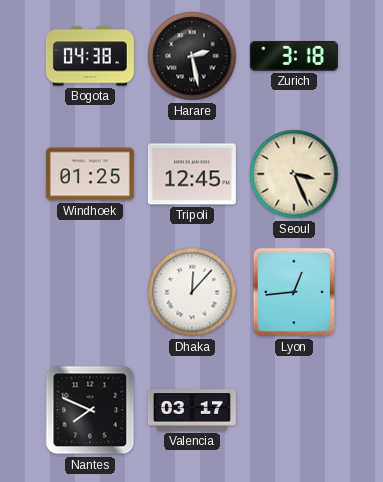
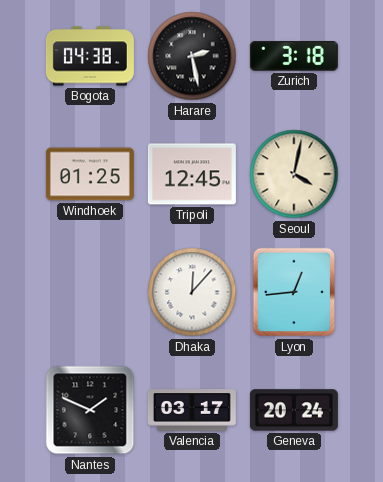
Seoul: 3:26 -> 4:02
Nantes: 7:49 -> 1:49
Geneva: none -> 20:24
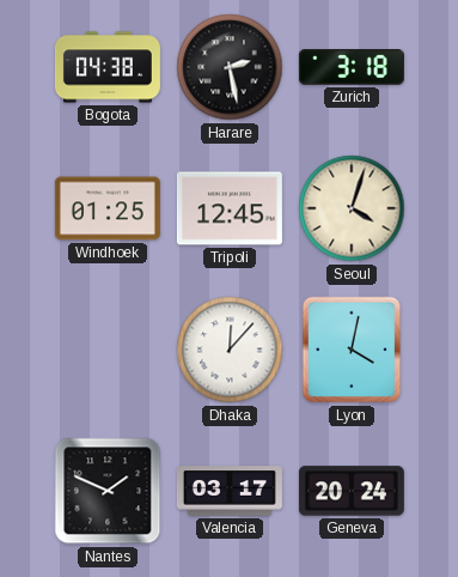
Seoul: 4:02 -> 4:03
Lyon: 12:44 -> 4:02
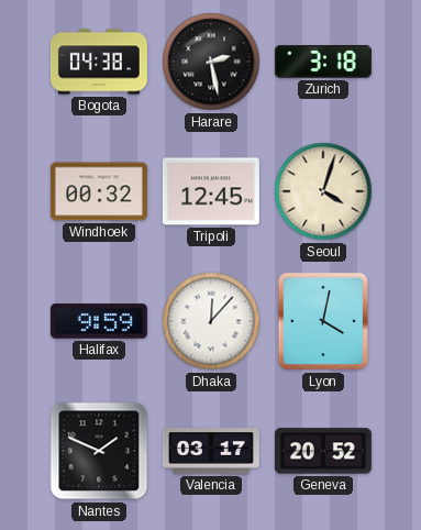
Windhoek: 01:25 -> 00:32
Halifax: none -> 9:59
Geneva: 20:24 -> 20:52
